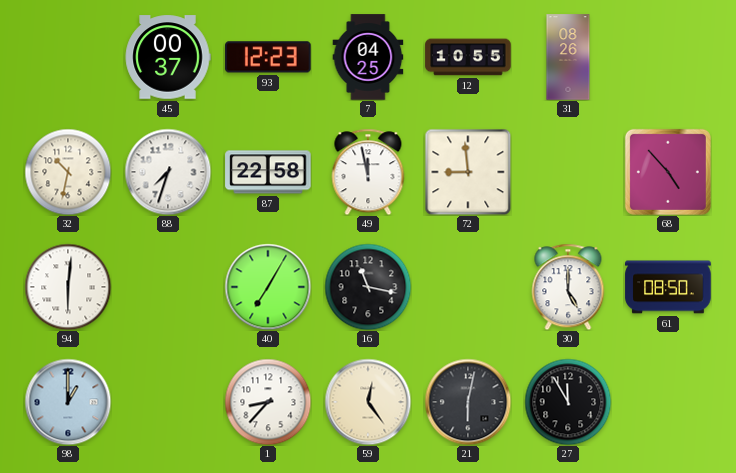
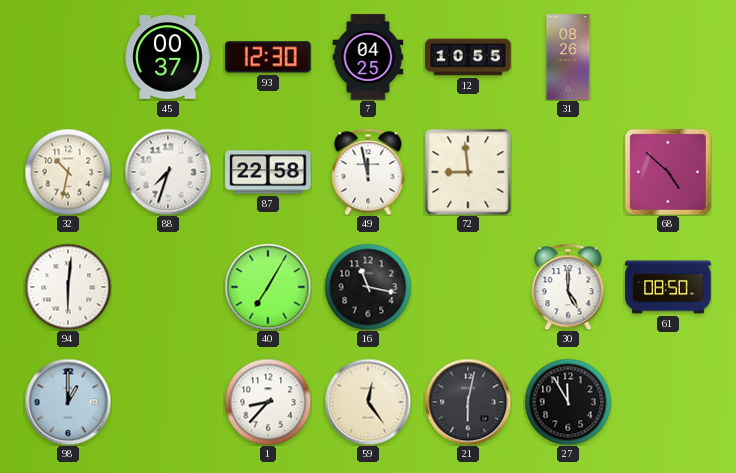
93: 12:23 -> 12:30
68: 4:53 -> 4:52
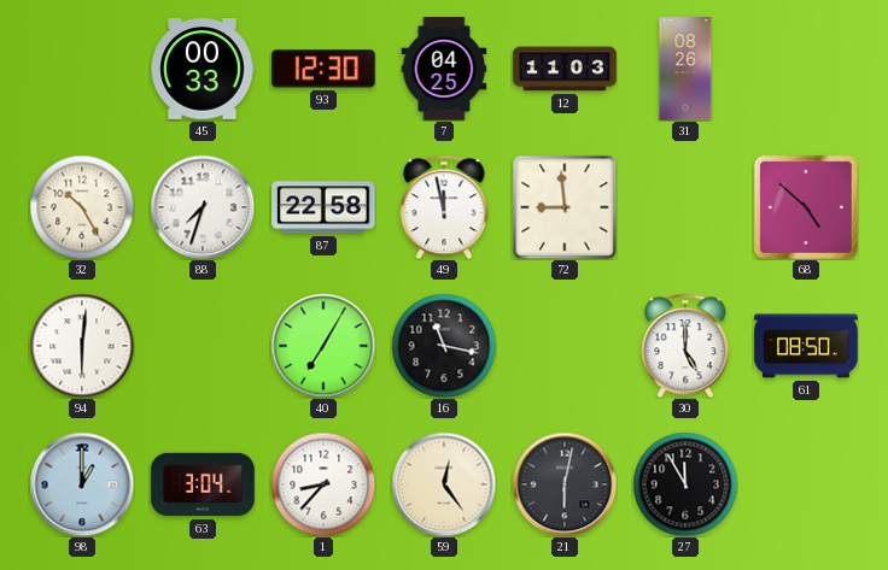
45: 00:37 -> 00:33
12: 10:55 -> 11:03
32: 10:32 -> 10:25
63: none -> 3:04
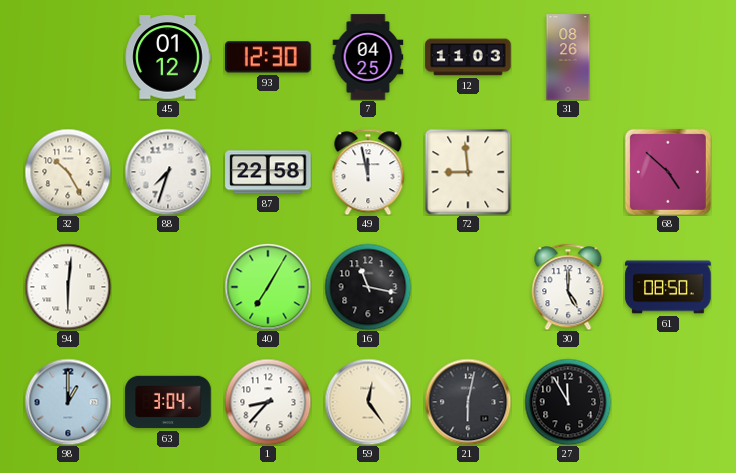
45: 00:33 -> 01:12
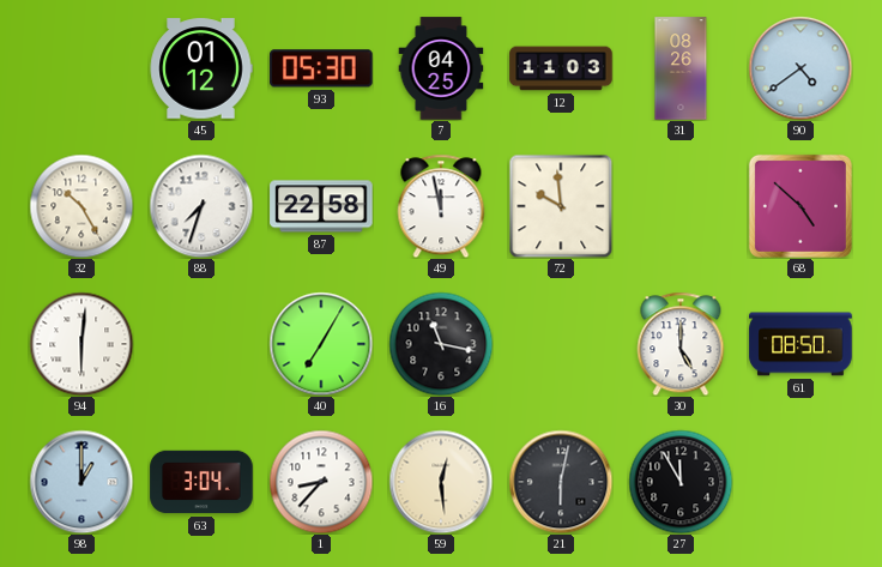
93: 12:30 -> 05:30
90: none -> 4:39
72: 8:59 -> 9:59
59: 12:24 -> 12:29
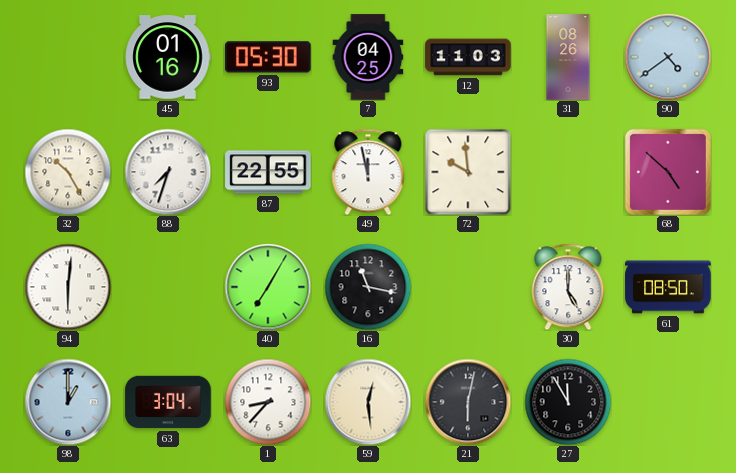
45: 01:12 -> 01:16
87: 22:58 -> 22:55
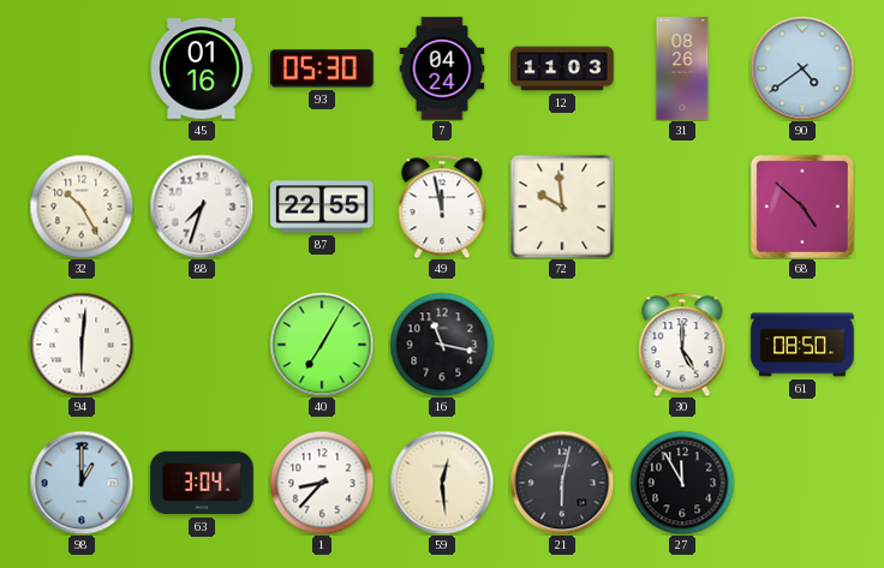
7: 04:25 -> 04:24
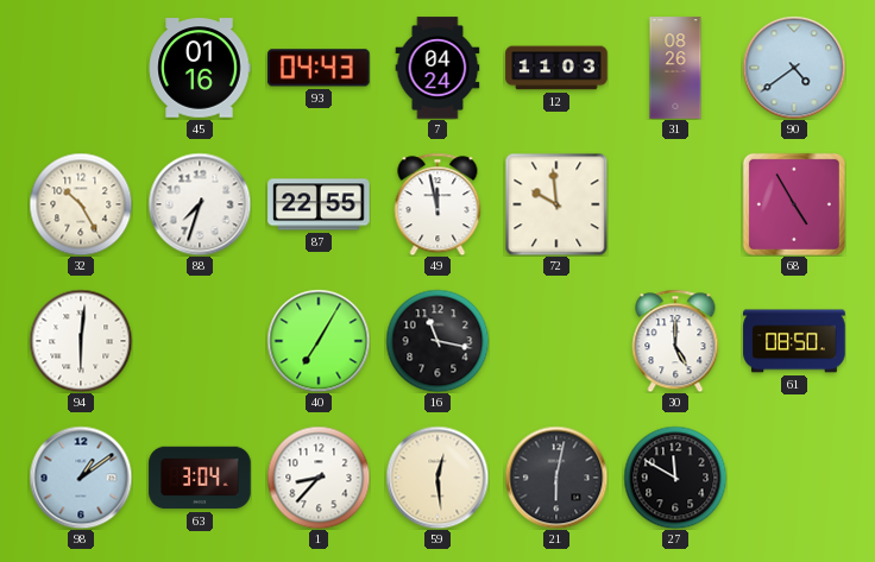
93: 05:30 -> 04:43
68: 4:52 -> 4:55
98: 1:00 -> 1:09
27: 11:55 -> 11:50
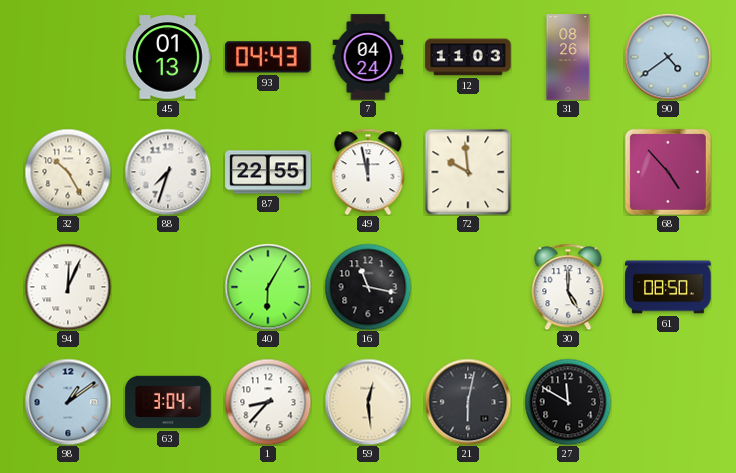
45: 01:16 -> 01:13
68: 4:55 -> 4:53
94: 6:01 -> 12:04
40: 7:05 -> 6:05
